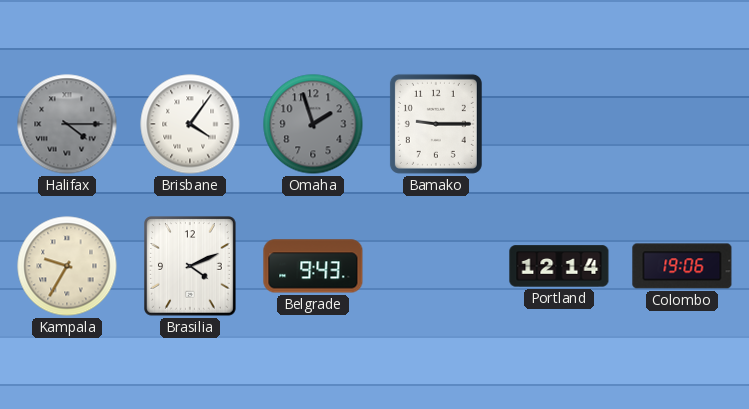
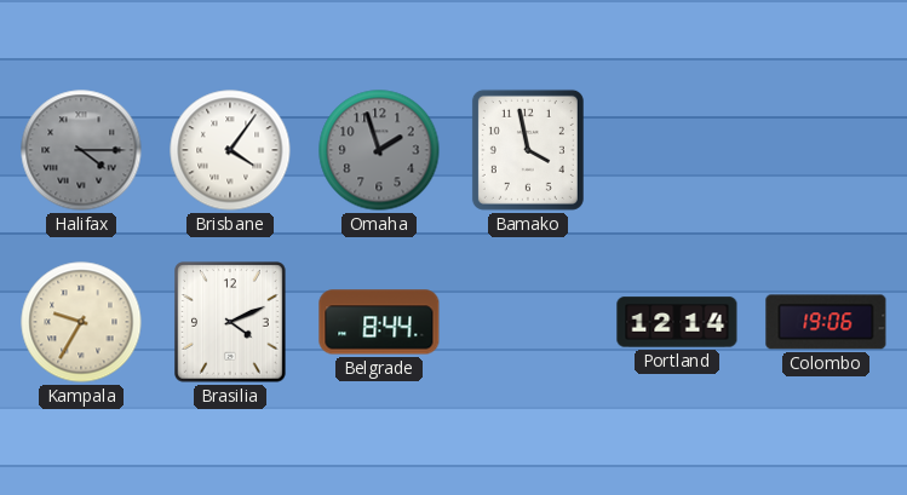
Bamako: 9:15 -> 3:58
Belgrade: 9:43 -> 8:44
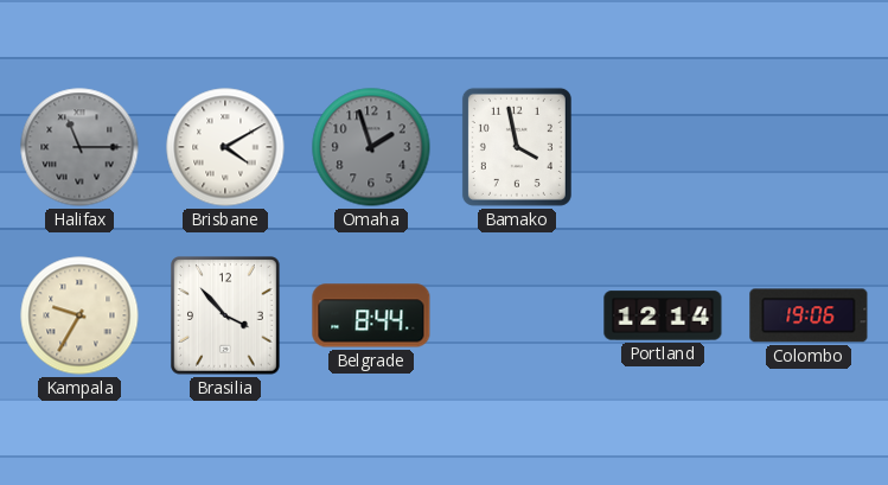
Halifax: 4:15 -> 11:15
Brisbane: 4:06 -> 4:10
Brasilia: 4:11 -> 3:53
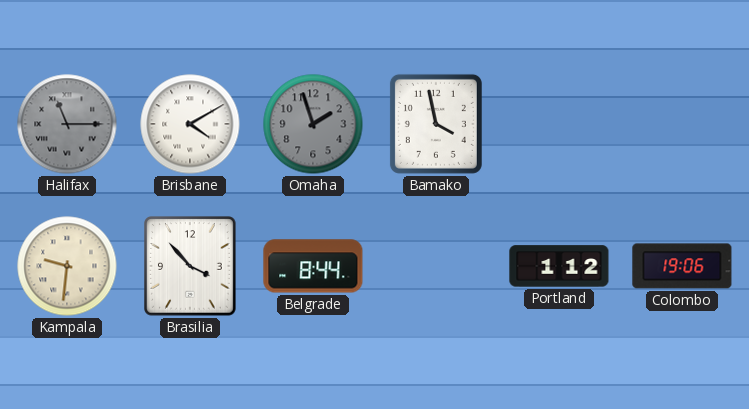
Kampala: 9:35 -> 9:31
Portland: 12:14 -> 1:12
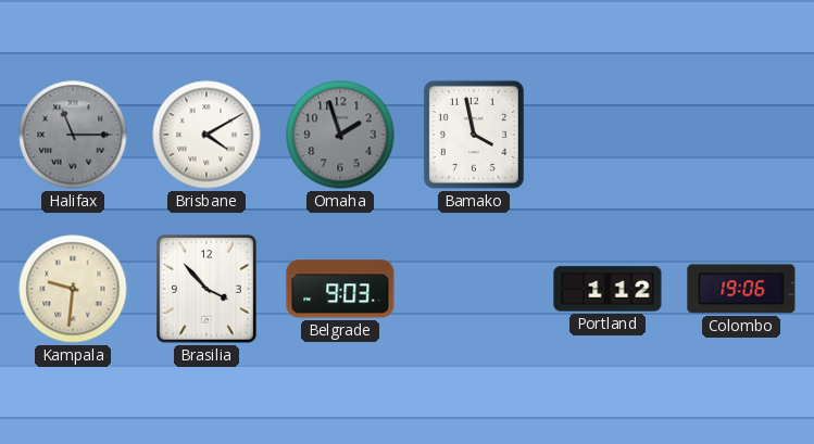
Belgrade: 8:44 -> 9:03
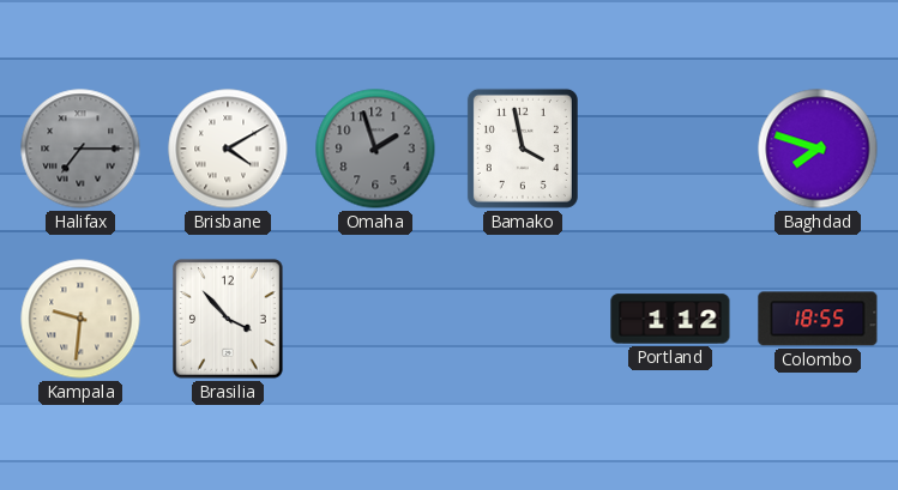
Halifax: 11:15 -> 7:15
Baghdad: none -> 7:48
Belgrade: 9:03 -> none
Colombo: 19:06 -> 18:55
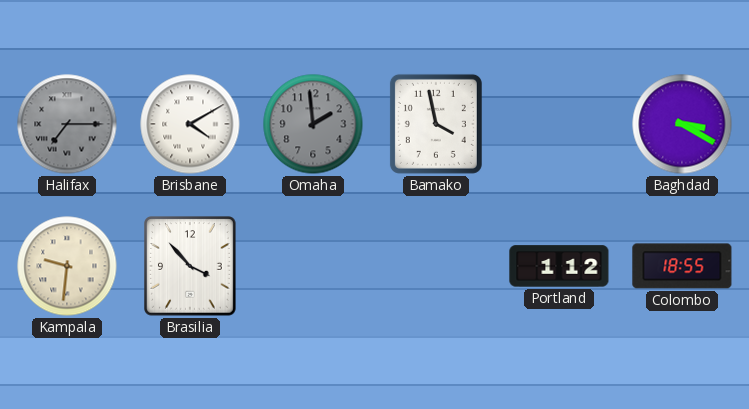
Omaha: 1:57 -> 1:59
Baghdad: 7:48 -> 3:20
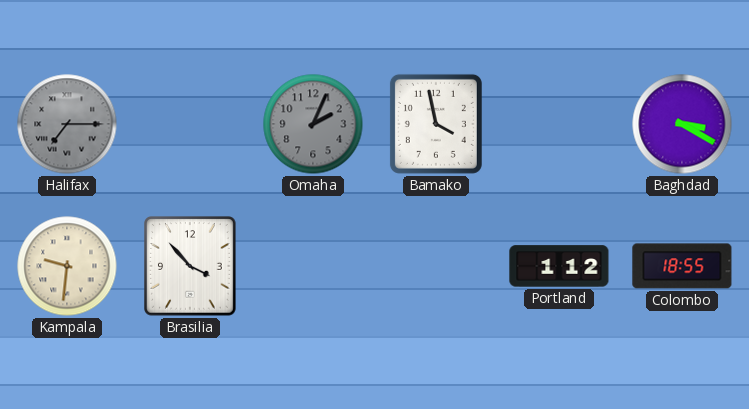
Brisbane: 4:10 -> none
Omaha: 1:59 -> 2:04
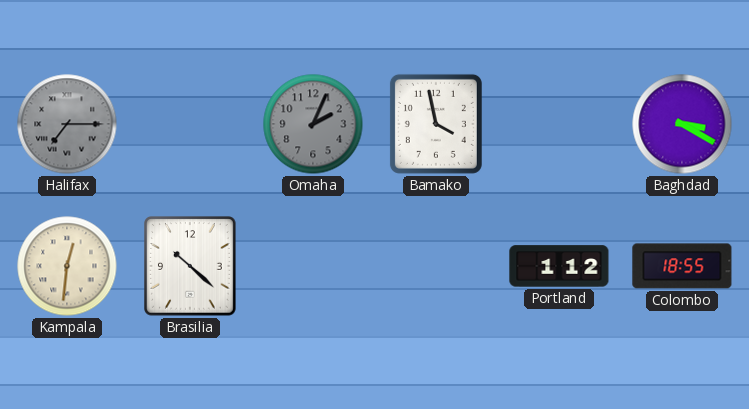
Kampala: 9:31 -> 12:31
Brasilia: 3:53 -> 10:22
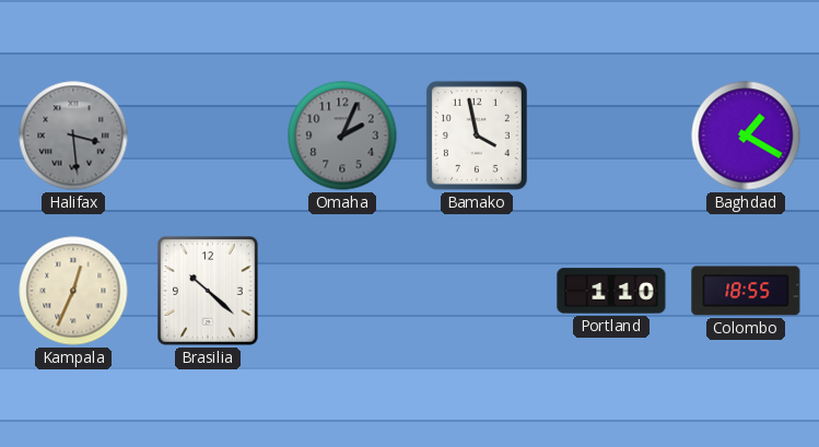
Halifax: 7:15 -> 3:29
Baghdad: 3:20 -> 1:20
Kampala: 12:31 -> 12:34
Portland: 1:12 -> 1:10
